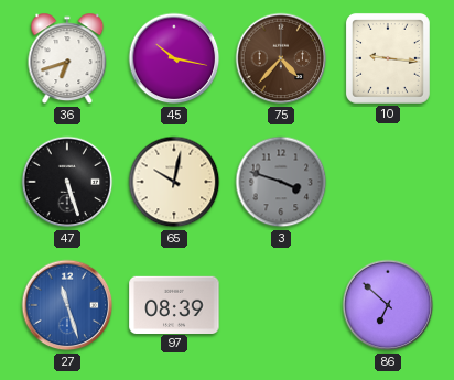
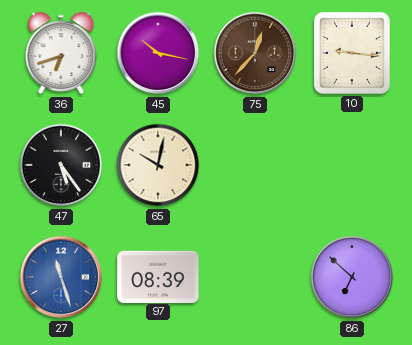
75: 4:37 -> 12:37
47: 5:27 -> 5:24
3: 3:48 -> none
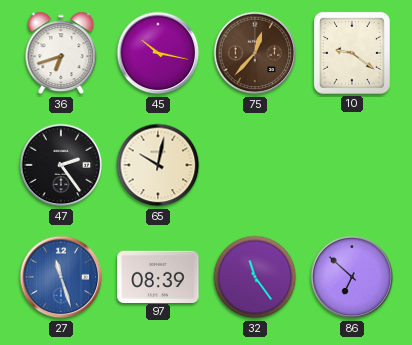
10: 9:16 -> 9:21
47: 5:24 -> 2:24
32: none -> 11:24
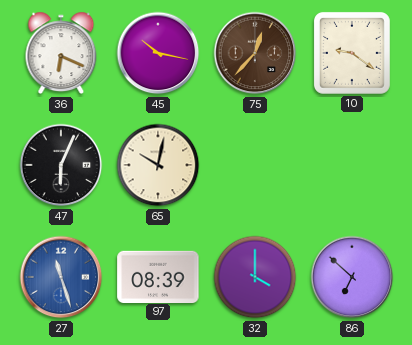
36: 6:42 -> 6:19
47: 2:24 -> 6:04
32: 11:24 -> 4:00
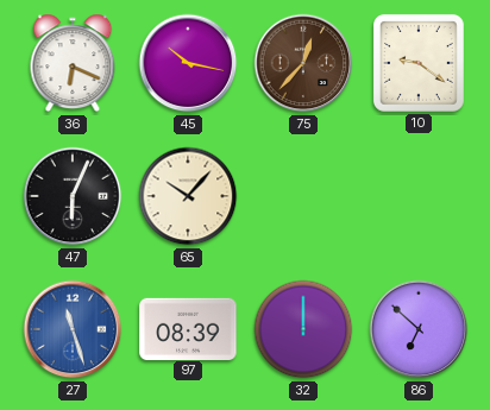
65: 10:02 -> 10:07
32: 4:00 -> 12:00
